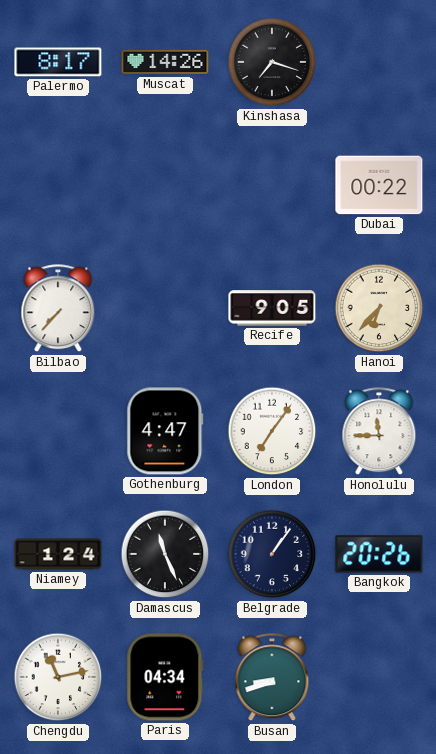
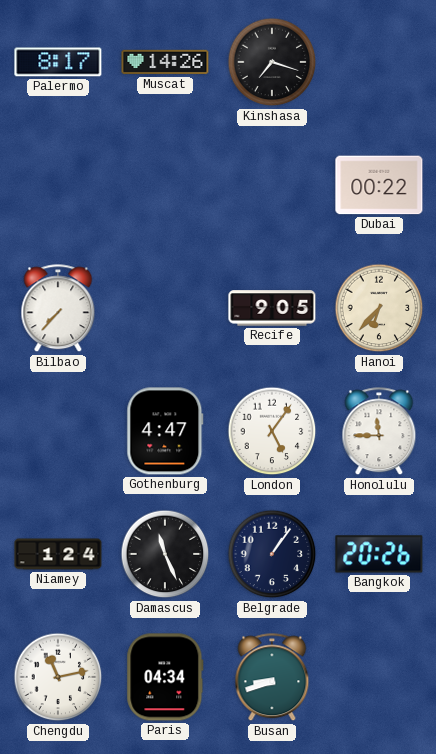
London: 7:06 -> 5:06
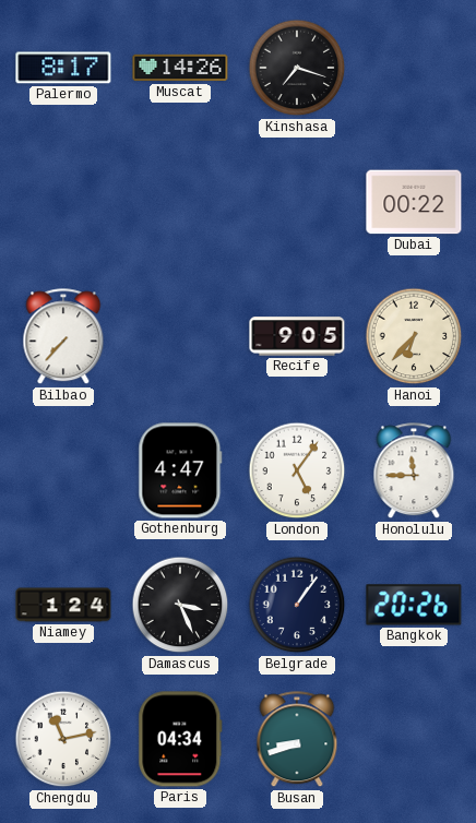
Damascus: 11:26 -> 3:26
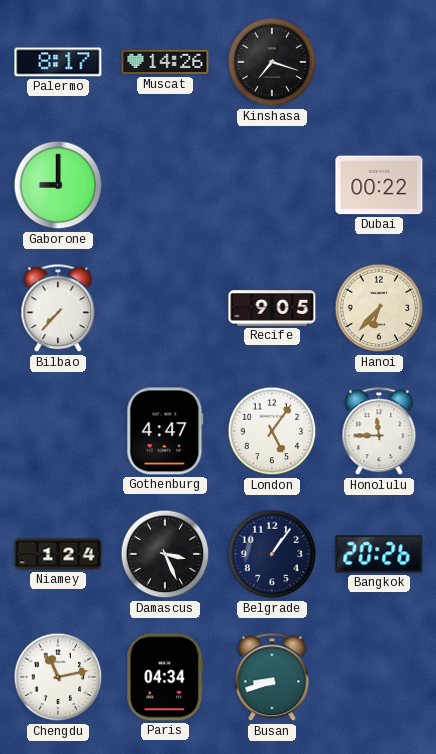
Gaborone: none -> 9:00
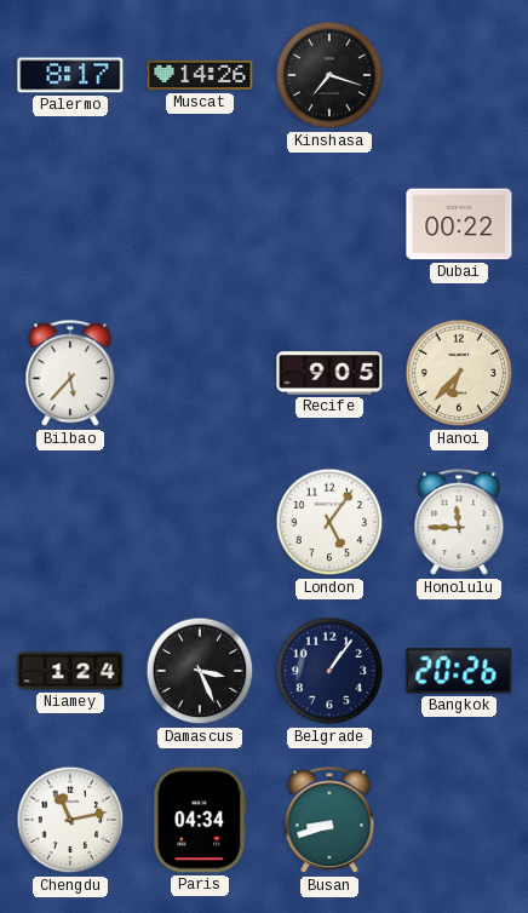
Gaborone: 9:00 -> none
Bilbao: 7:37 -> 5:37
Gothenburg: 4:47 -> none
